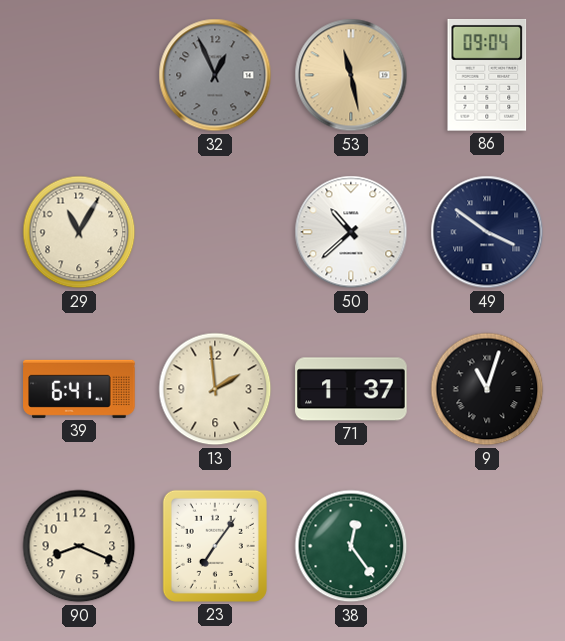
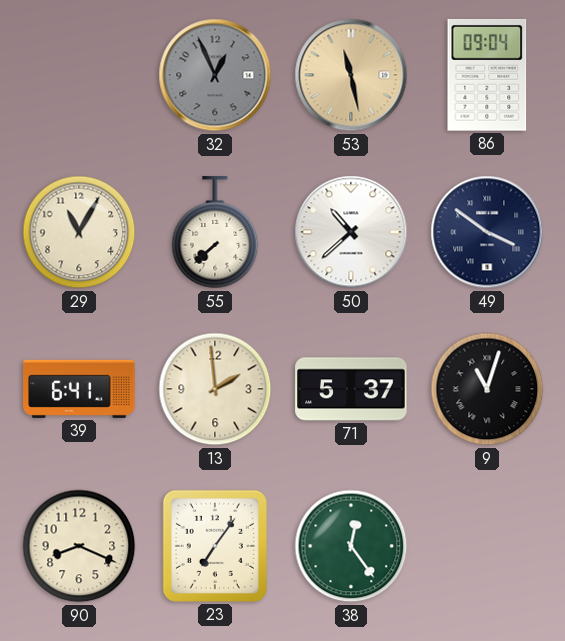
55: none -> 7:38
71: 1:37 -> 5:37
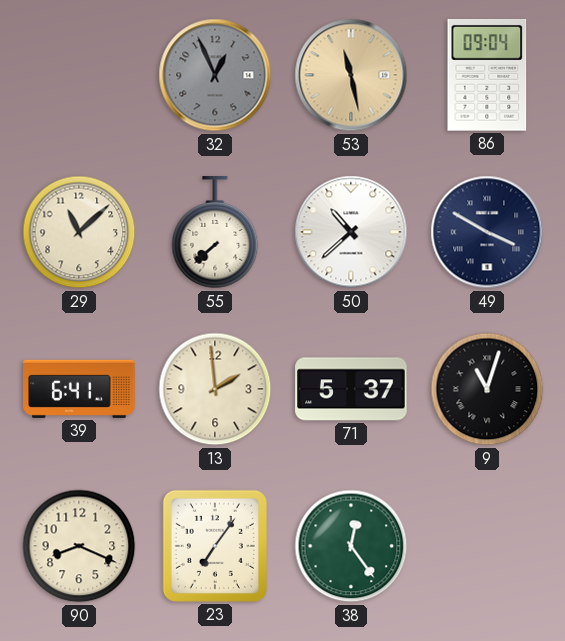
29: 11:05 -> 11:08
49: 3:51 -> 3:50
